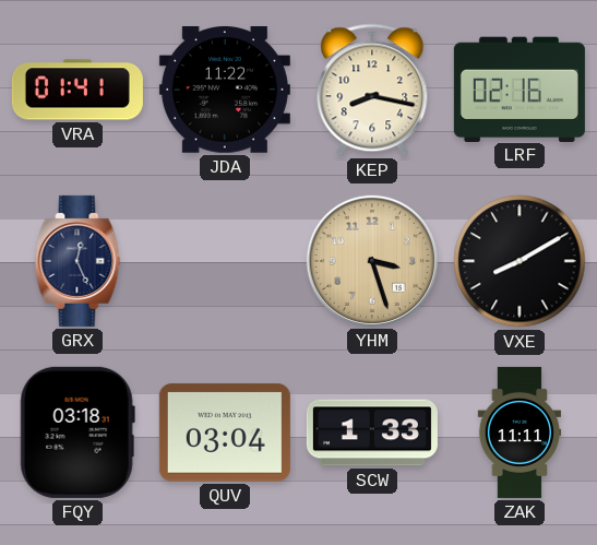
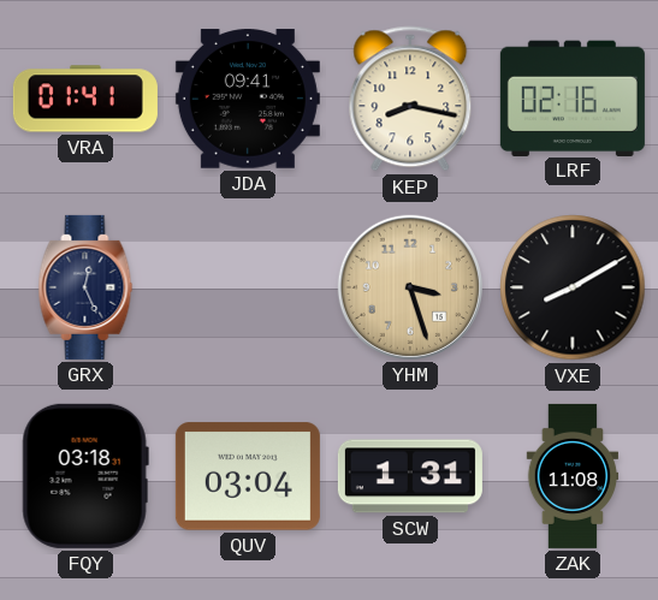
JDA: 11:22 -> 09:41
SCW: 1:33 -> 1:31
ZAK: 11:11 -> 11:08
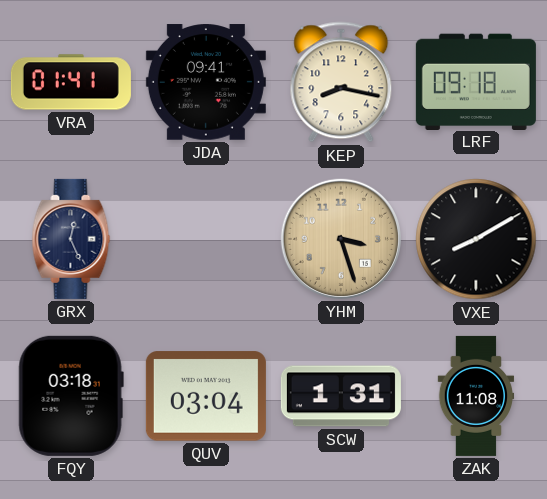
LRF: 02:16 -> 09:18
